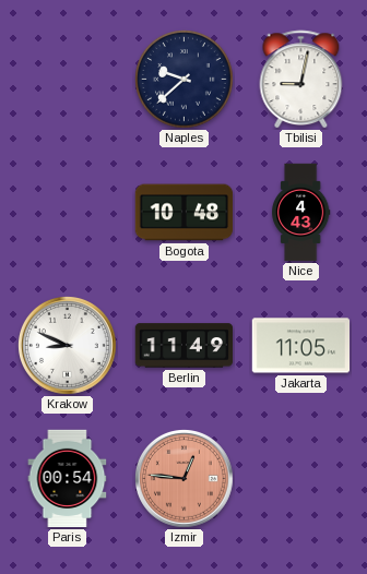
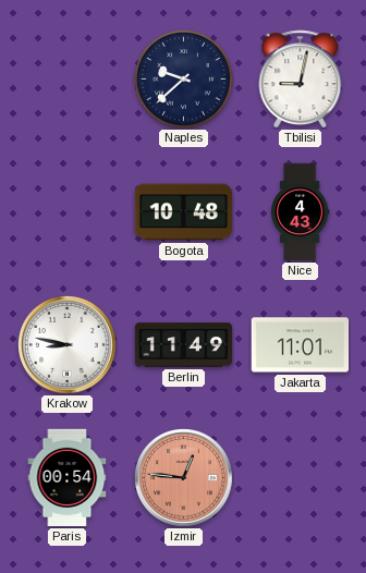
Krakow: 8:49 -> 8:47
Jakarta: 11:05 -> 11:01
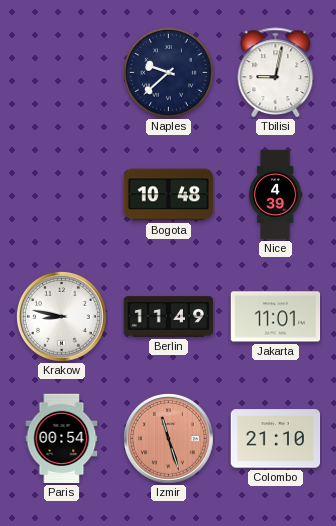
Nice: 4:43 -> 4:39
Izmir: 12:46 -> 11:27
Colombo: none -> 21:10
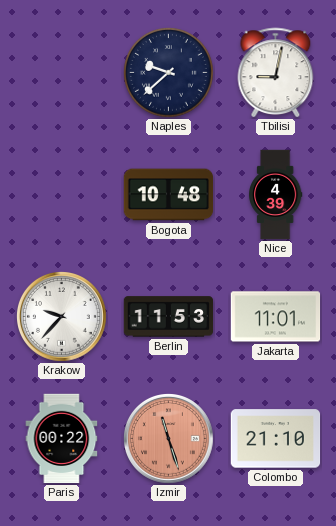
Krakow: 8:47 -> 9:37
Berlin: 11:49 -> 11:53
Paris: 00:54 -> 00:22
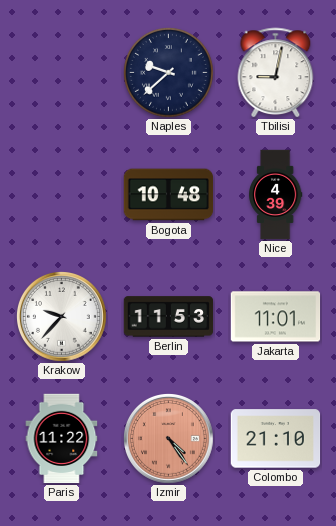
Paris: 00:22 -> 11:22
Izmir: 11:27 -> 4:24
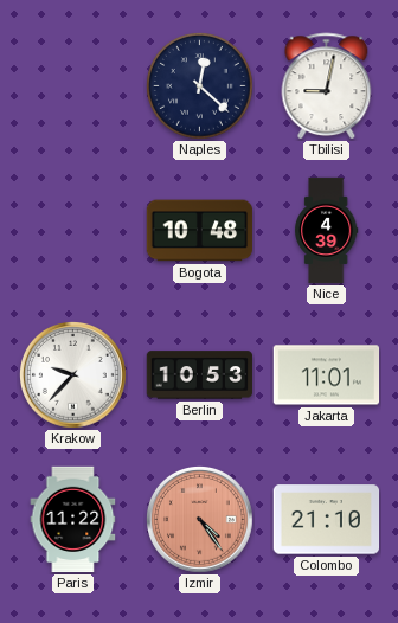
Naples: 9:38 -> 12:22
Berlin: 11:53 -> 10:53
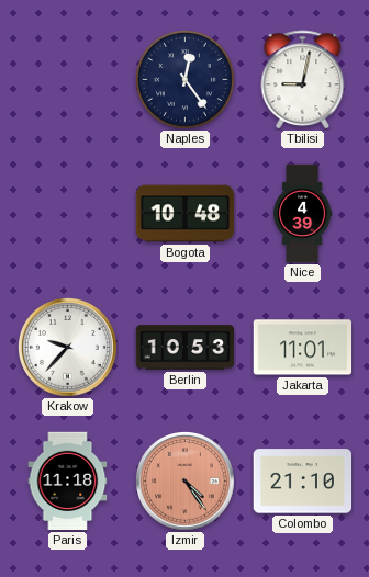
Naples: 12:22 -> 12:24
Paris: 11:22 -> 11:18
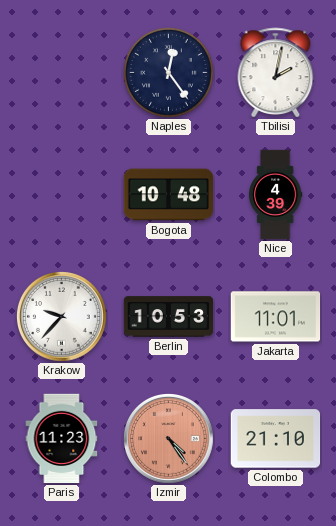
Tbilisi: 9:02 -> 2:02
Paris: 11:18 -> 11:23
